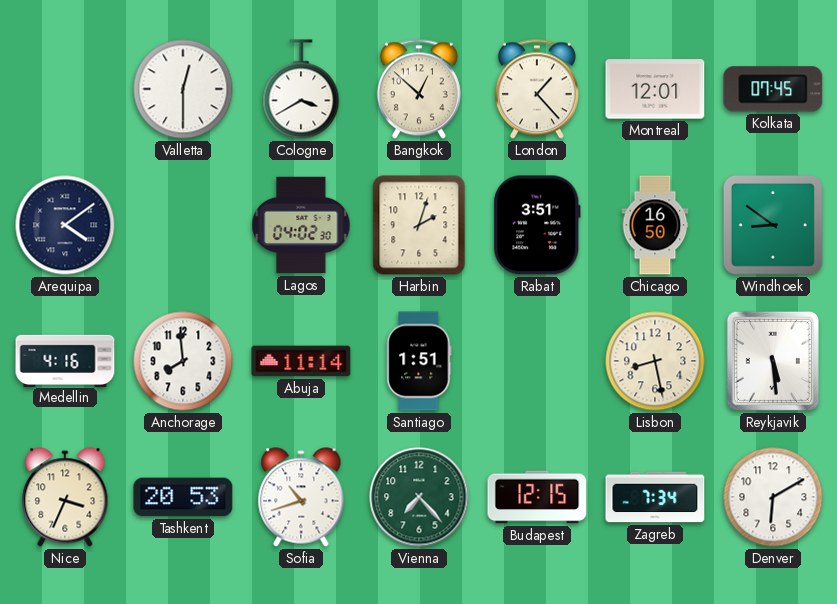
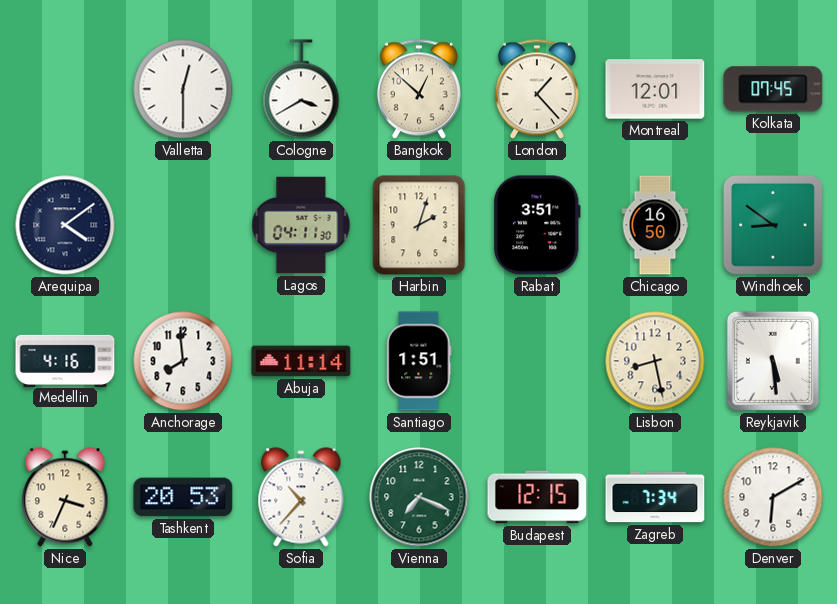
Lagos: 04:02 -> 04:11
Sofia: 10:42 -> 10:37
Vienna: 7:23 -> 7:19
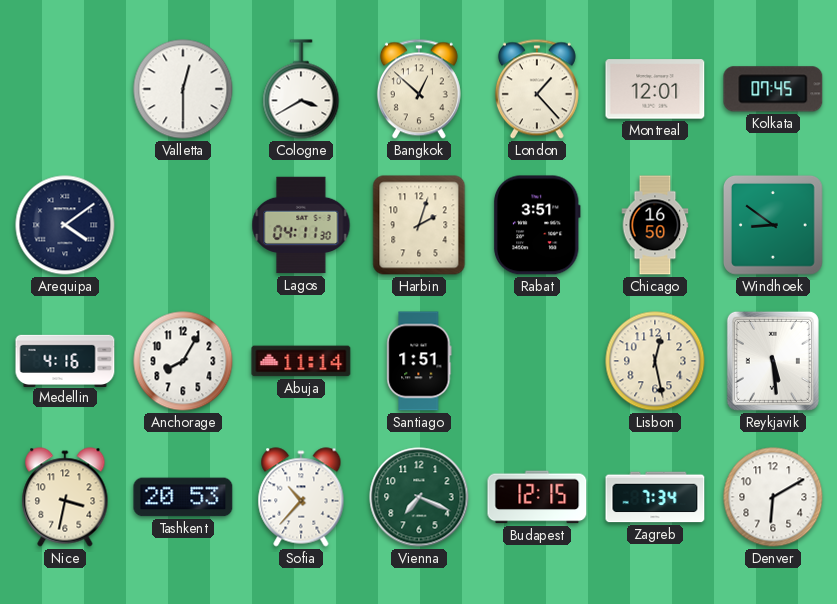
Anchorage: 7:59 -> 8:05
Lisbon: 8:28 -> 12:28
Nice: 3:34 -> 3:32
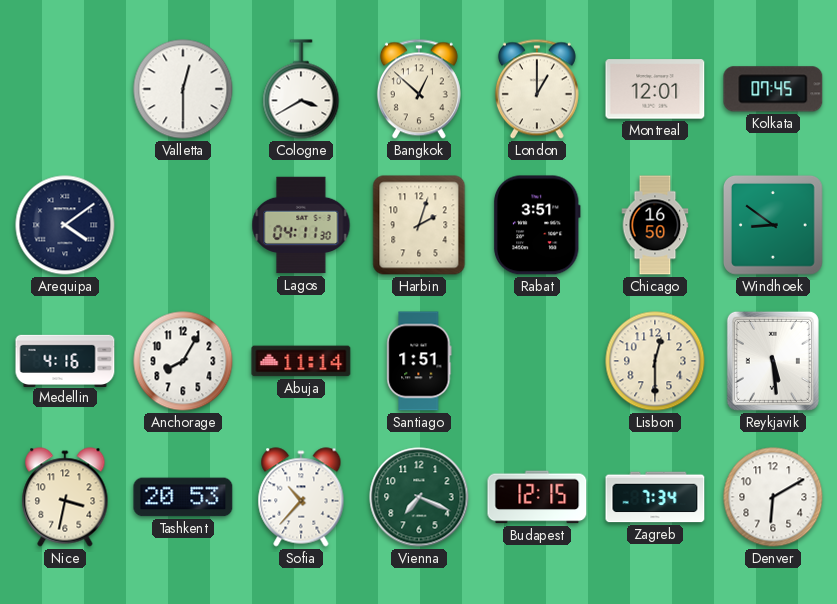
London: 1:23 -> 1:00
Lisbon: 12:28 -> 12:30
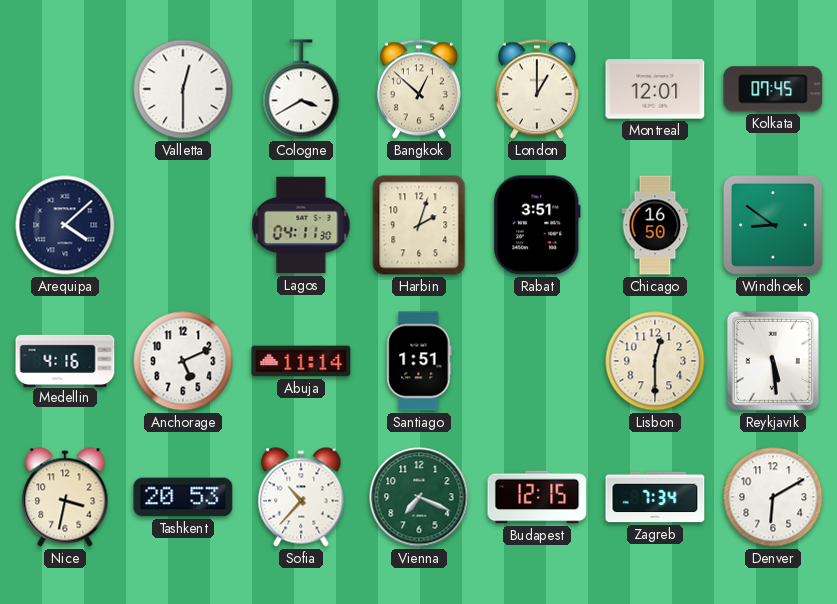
Arequipa: 4:09 -> 4:08
Anchorage: 8:05 -> 5:11
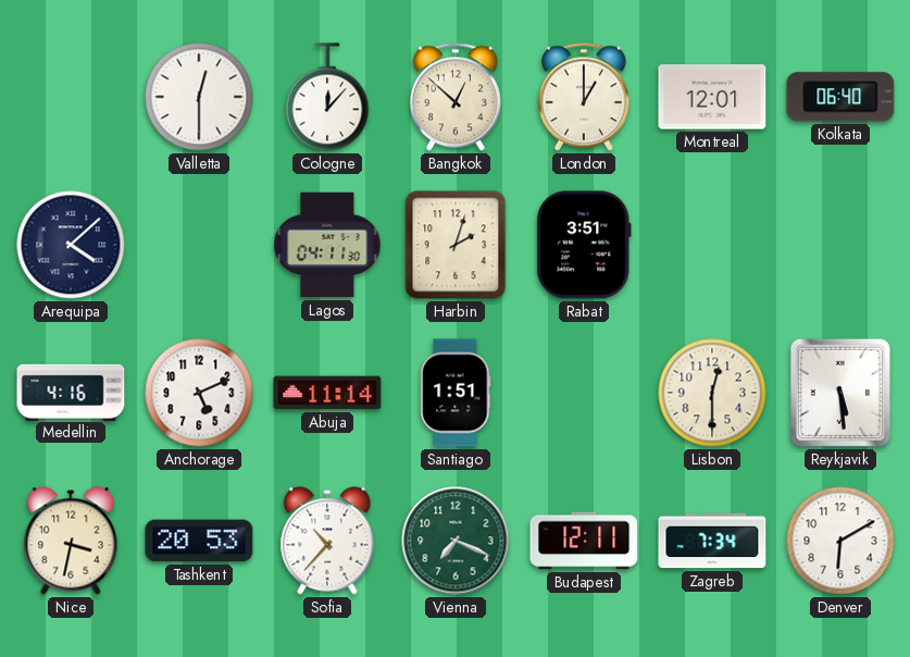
Cologne: 3:40 -> 12:07
Kolkata: 07:45 -> 06:40
Chicago: 16:50 -> none
Windhoek: 8:51 -> none
Budapest: 12:15 -> 12:11
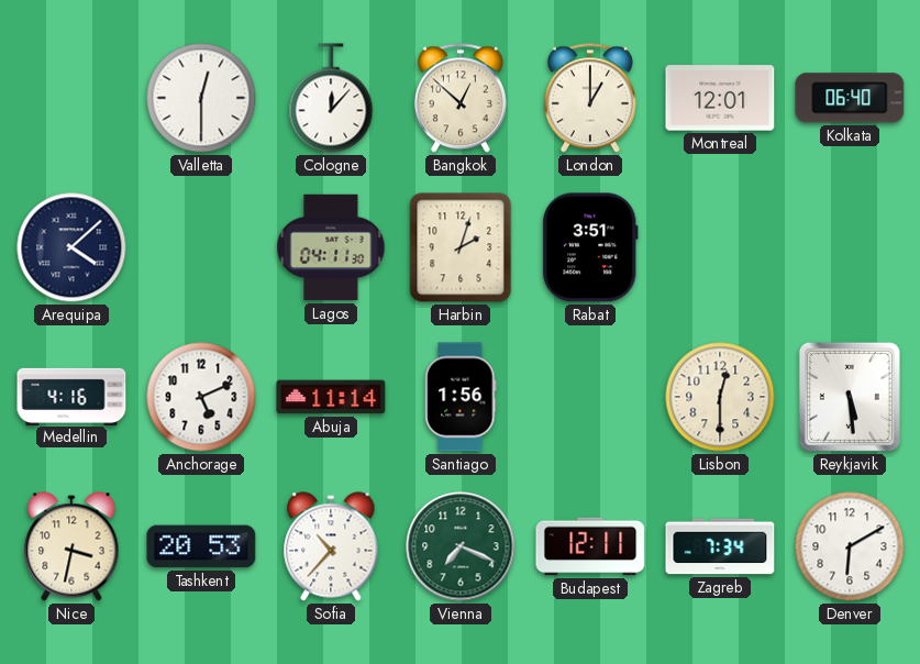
Santiago: 1:51 -> 1:56
